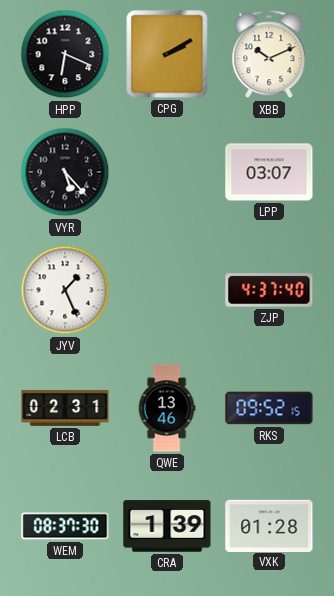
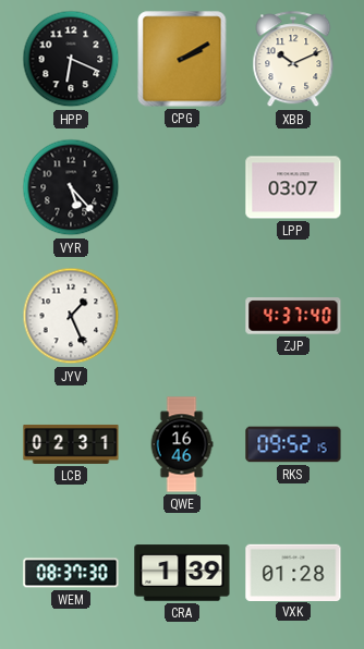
QWE: 13:46 -> 16:46
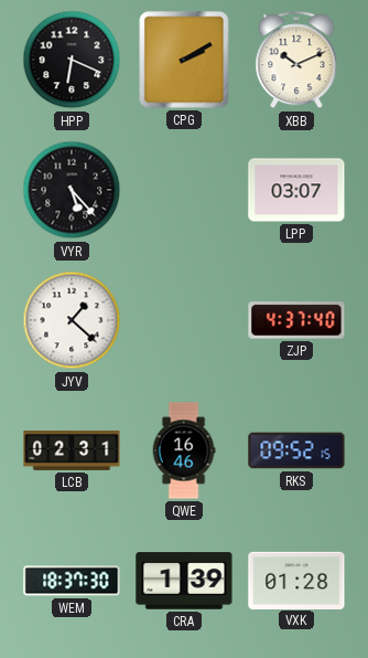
JYV: 1:26 -> 1:22
WEM: 08:37 -> 18:37
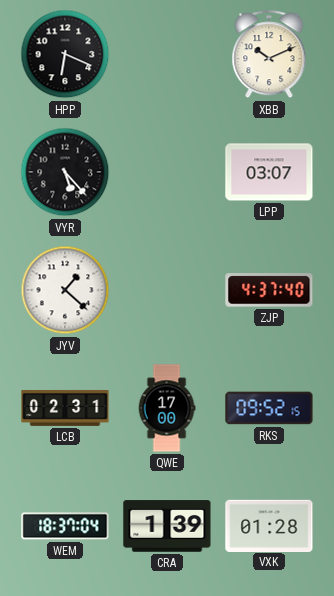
CPG: 2:10 -> none
QWE: 16:46 -> 17:00
WEM: 18:37:30 -> 18:37:04
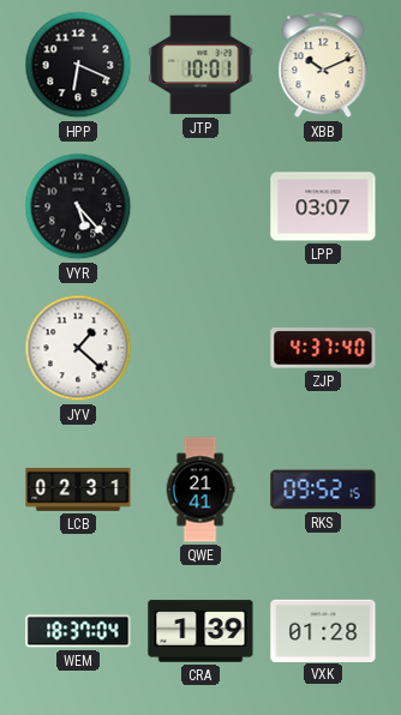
JTP: none -> 10:01
QWE: 17:00 -> 21:41
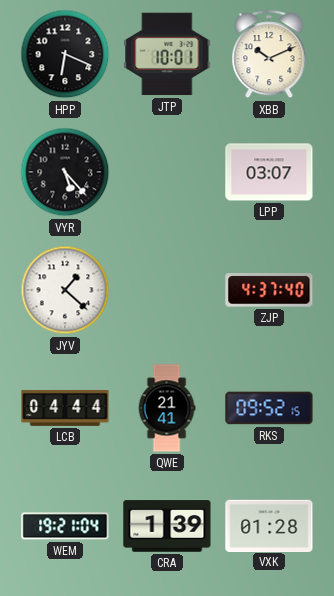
LCB: 02:31 -> 04:44
WEM: 18:37 -> 19:21
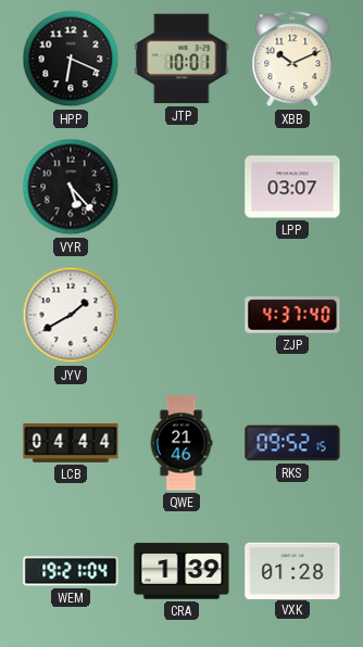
JYV: 1:22 -> 1:40
QWE: 21:41 -> 21:46
